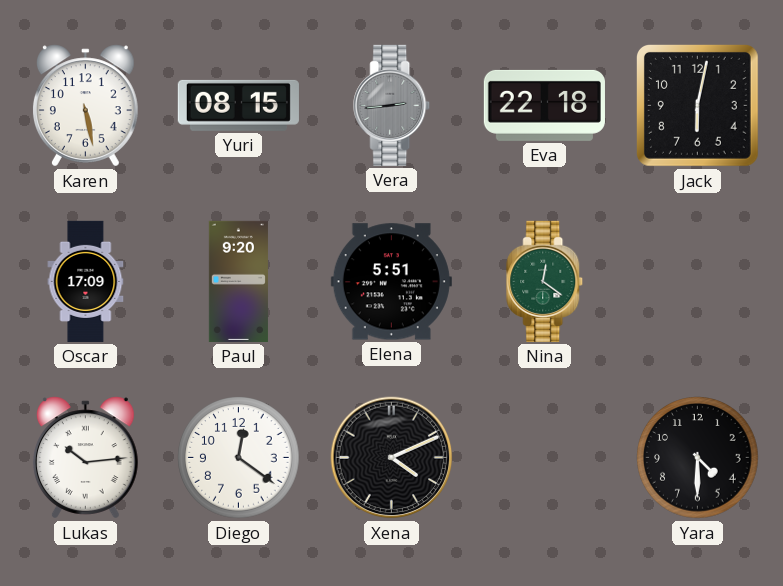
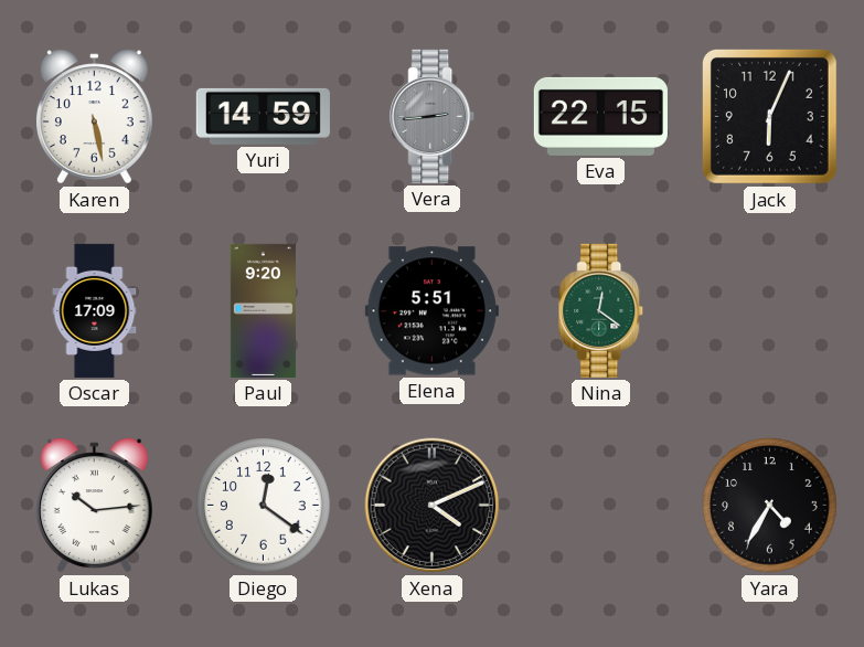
Yuri: 08:15 -> 14:59
Eva: 22:18 -> 22:15
Jack: 6:02 -> 6:04
Yara: 4:30 -> 4:35
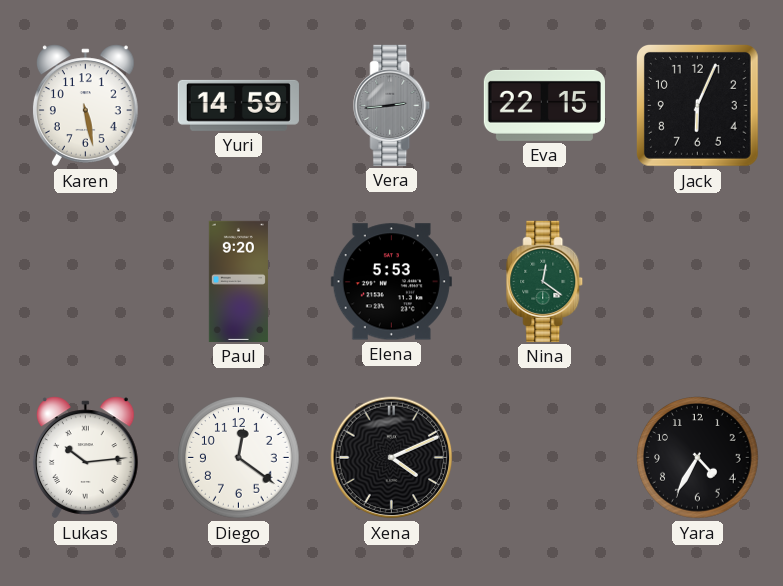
Oscar: 17:09 -> none
Elena: 5:51 -> 5:53
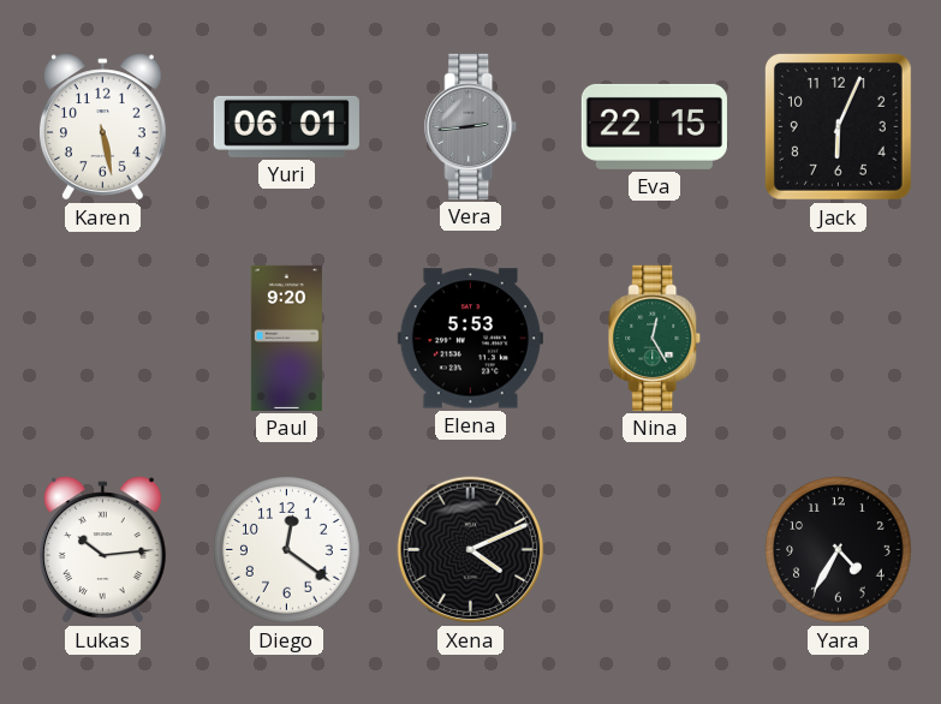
Yuri: 14:59 -> 06:01
Nina: 12:21 -> 12:25
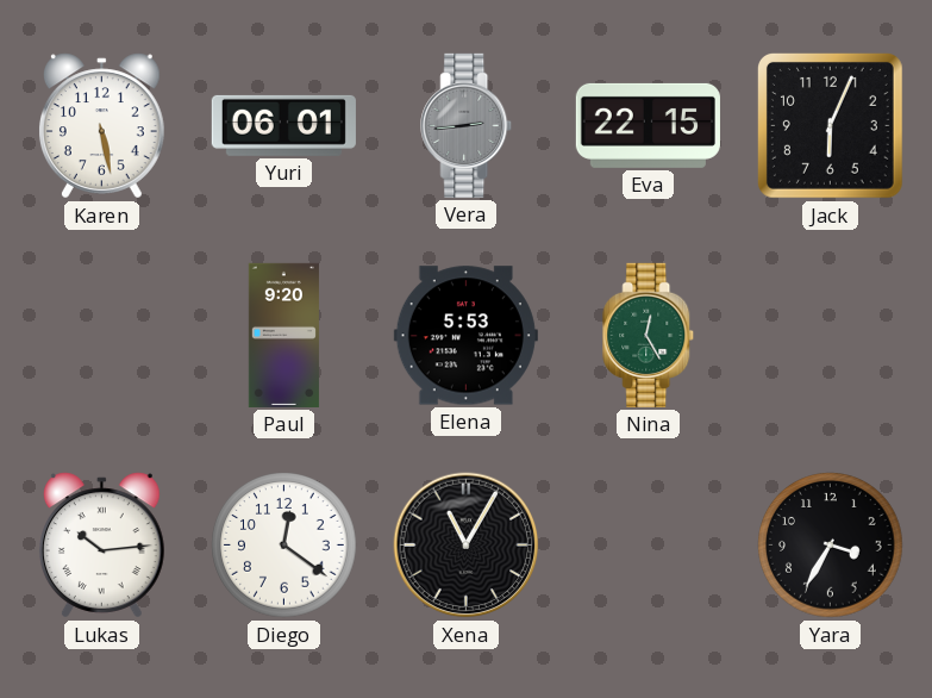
Xena: 4:11 -> 11:05
Yara: 4:35 -> 3:35
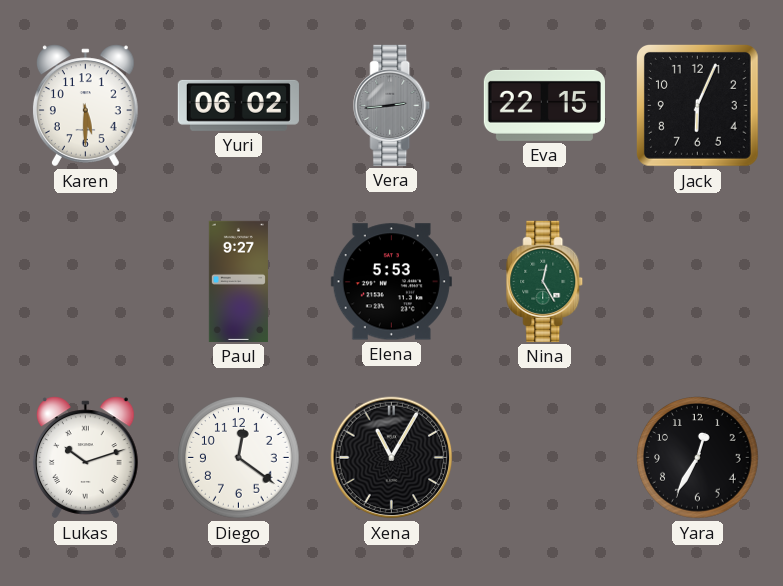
Karen: 5:28 -> 5:30
Yuri: 06:01 -> 06:02
Paul: 9:20 -> 9:27
Lukas: 10:14 -> 10:12
Yara: 3:35 -> 12:35
